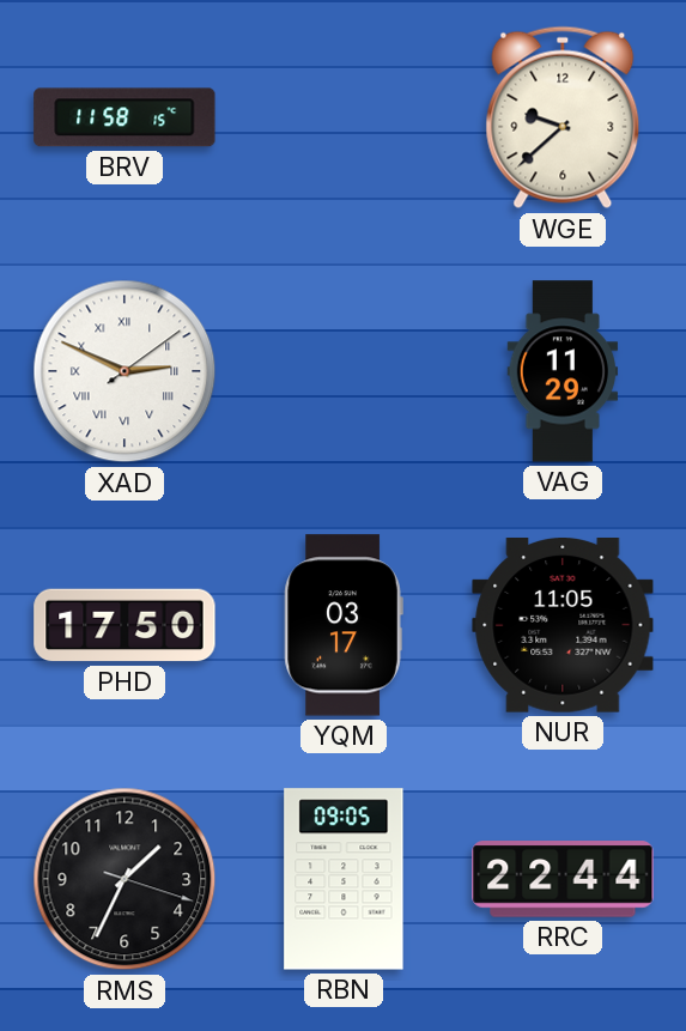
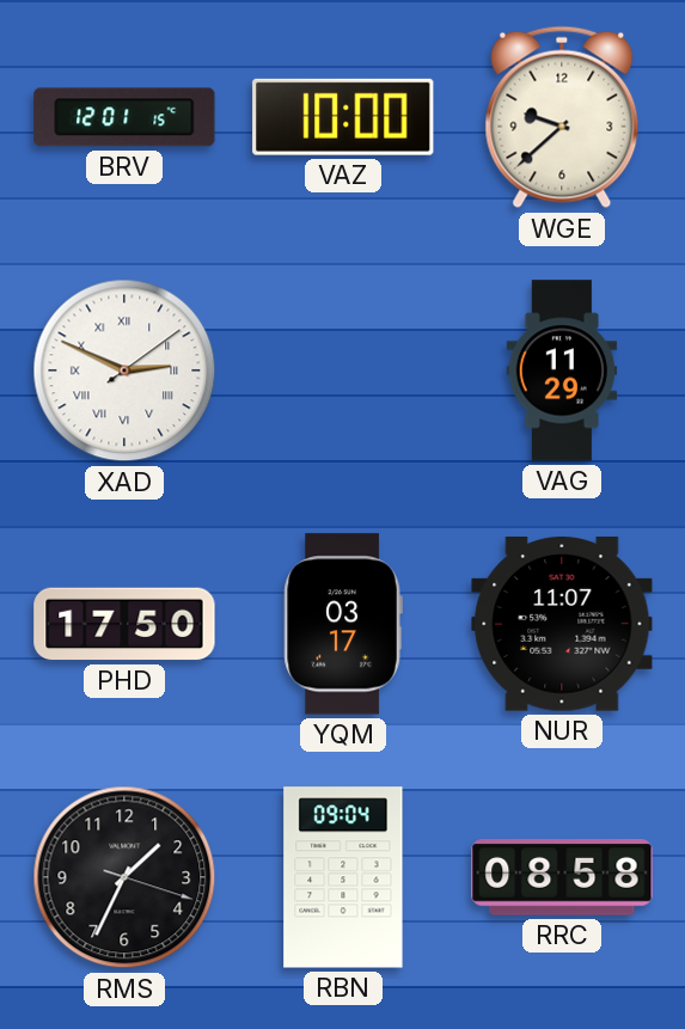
BRV: 11:58 -> 12:01
VAZ: none -> 10:00
NUR: 11:05 -> 11:07
RBN: 09:05 -> 09:04
RRC: 22:44 -> 08:58
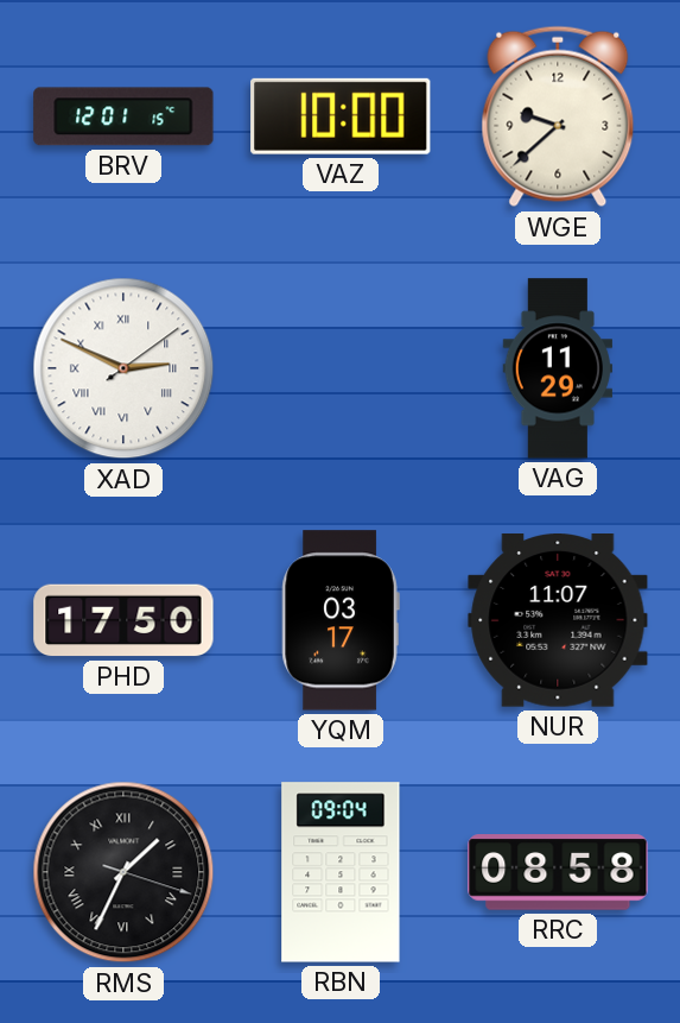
RMS numerals: Arabic -> Roman
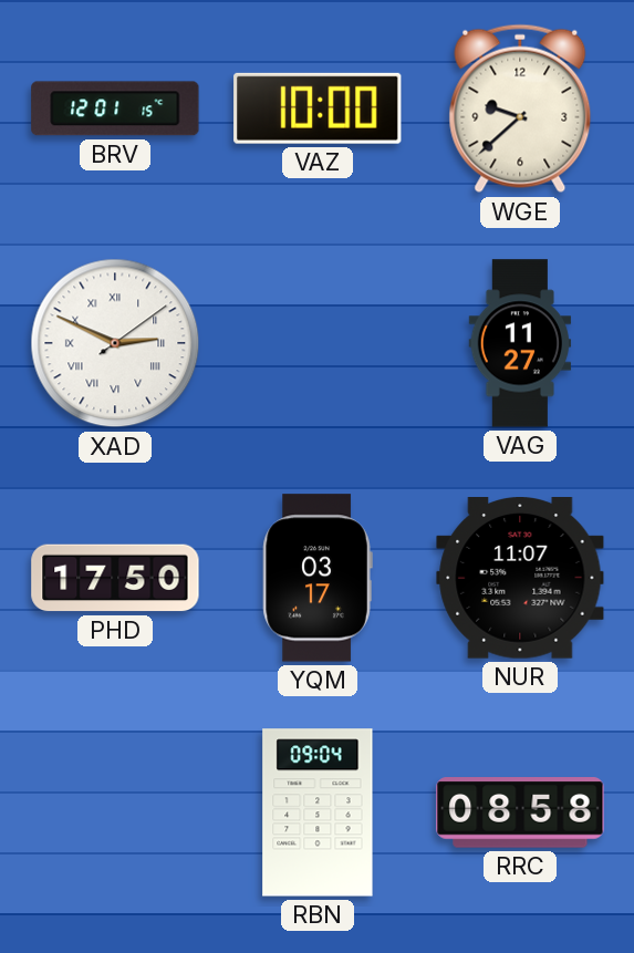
VAG: 11:29 -> 11:27
RMS: 1:34 -> none
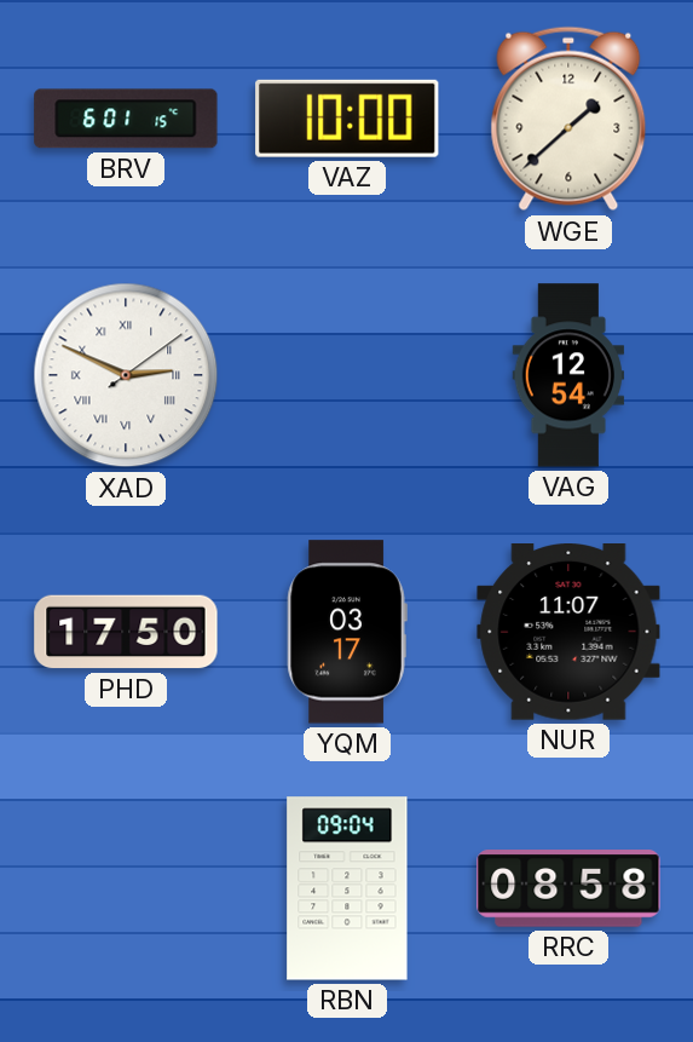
BRV: 12:01 -> 6:01
WGE: 9:38 -> 1:38
VAG: 11:27 -> 12:54
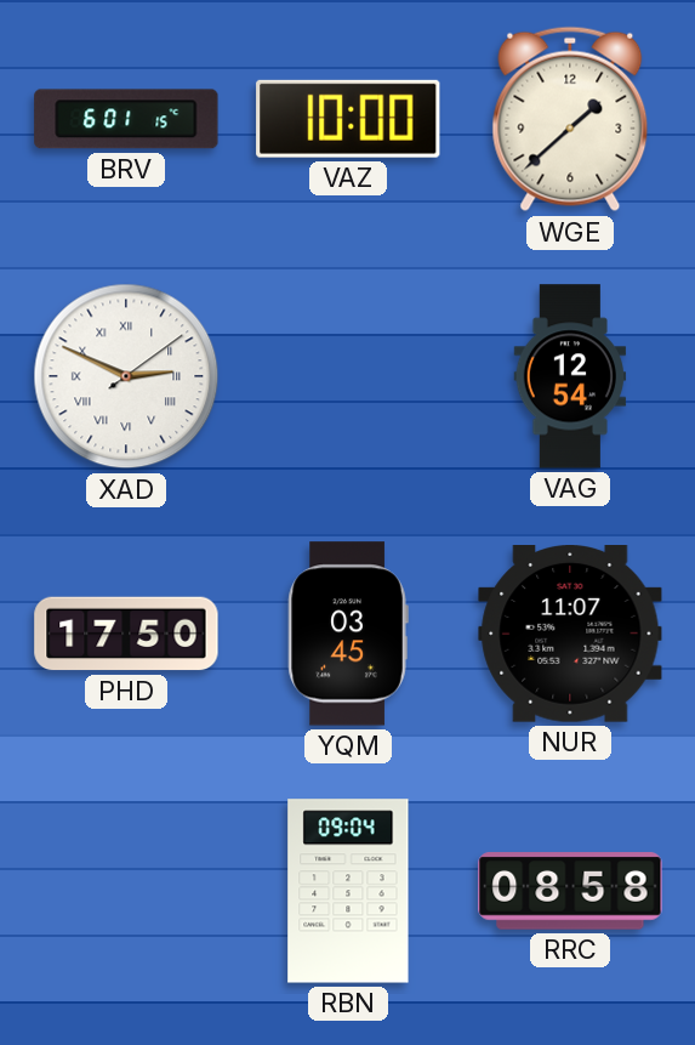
YQM: 03:17 -> 03:45
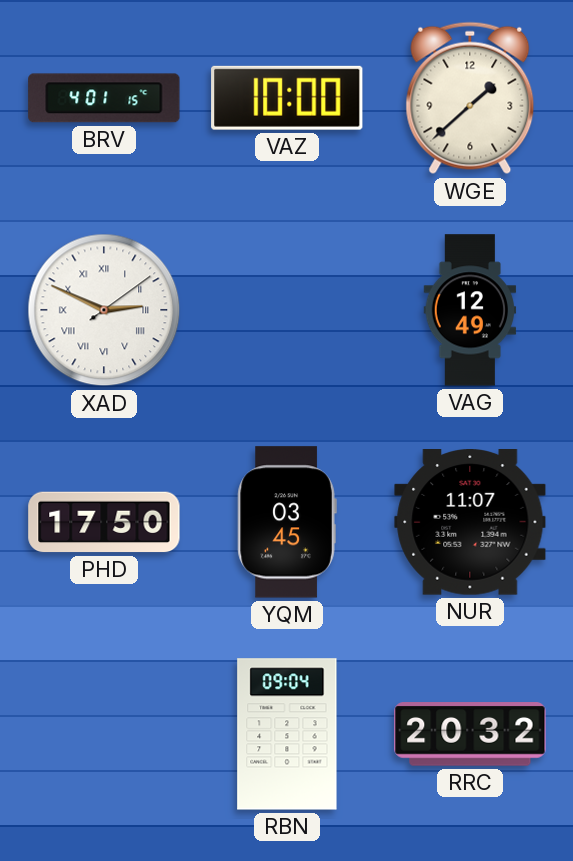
BRV: 6:01 -> 4:01
VAG: 12:54 -> 12:49
RRC: 08:58 -> 20:32
